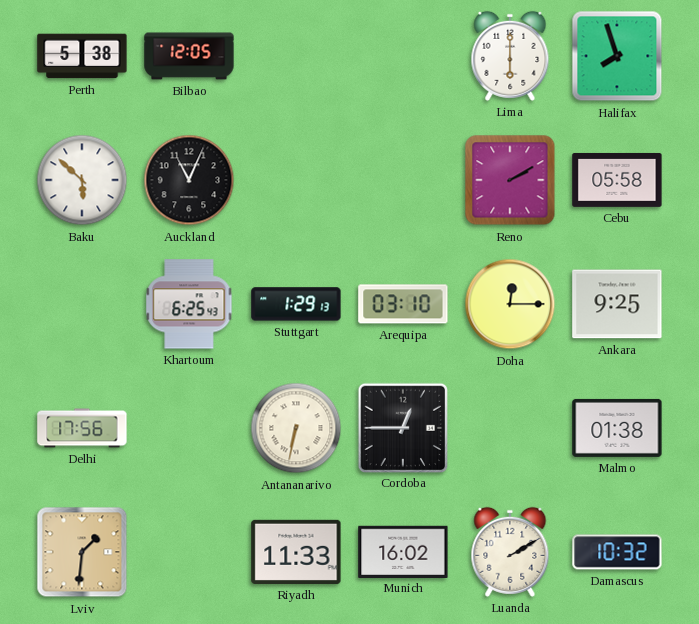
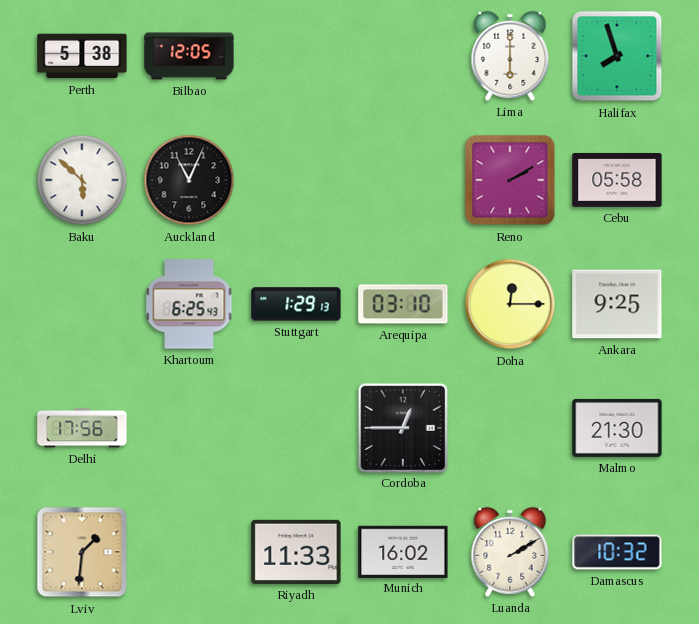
Antananarivo: 6:32 -> none
Malmo: 01:38 -> 21:30
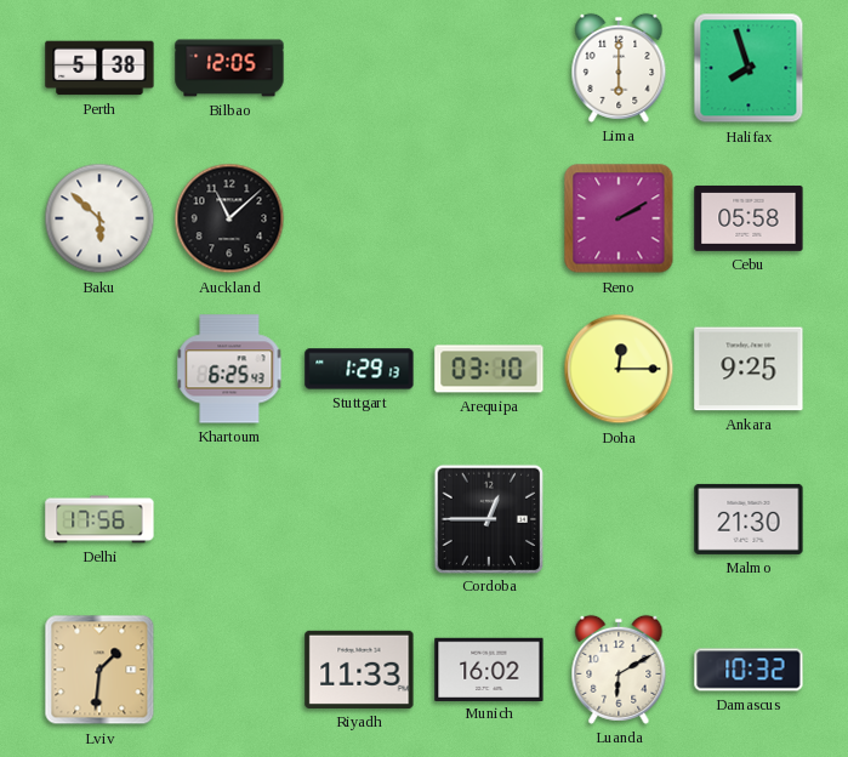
Auckland: 11:04 -> 11:08
Luanda: 2:10 -> 6:10
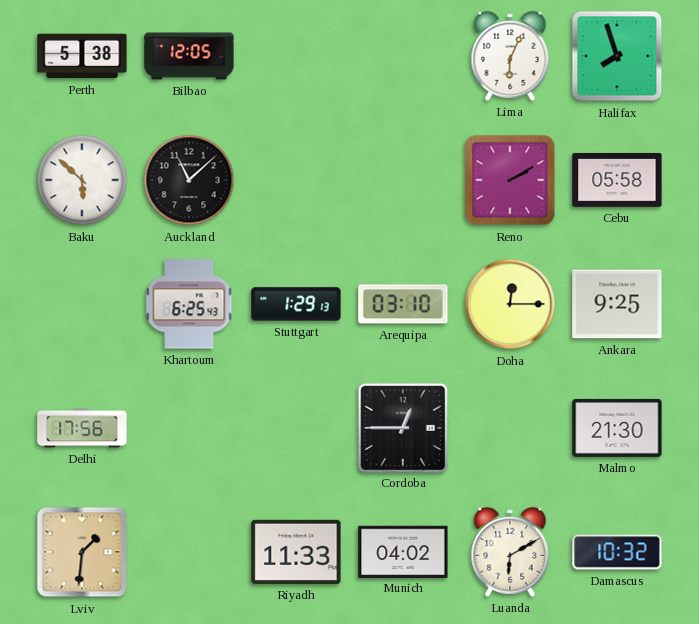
Lima: 6:00 -> 6:04
Munich: 16:02 -> 04:02
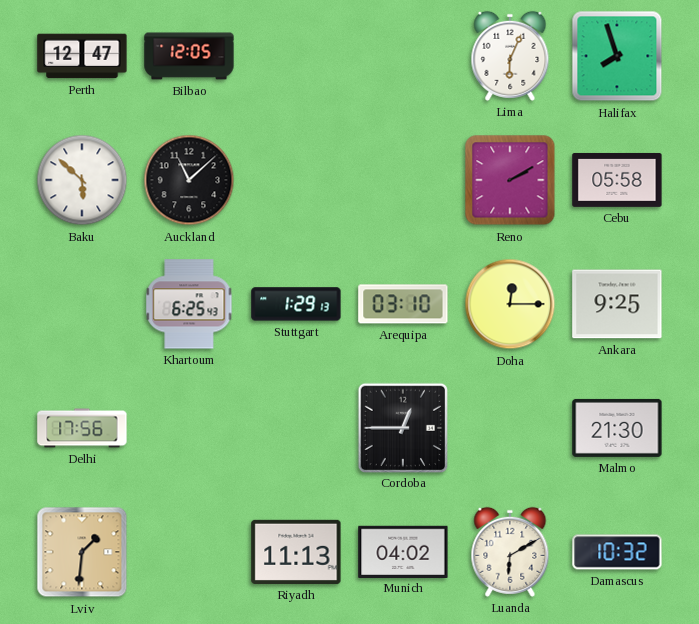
Perth: 5:38 -> 12:47
Riyadh: 11:33 -> 11:13
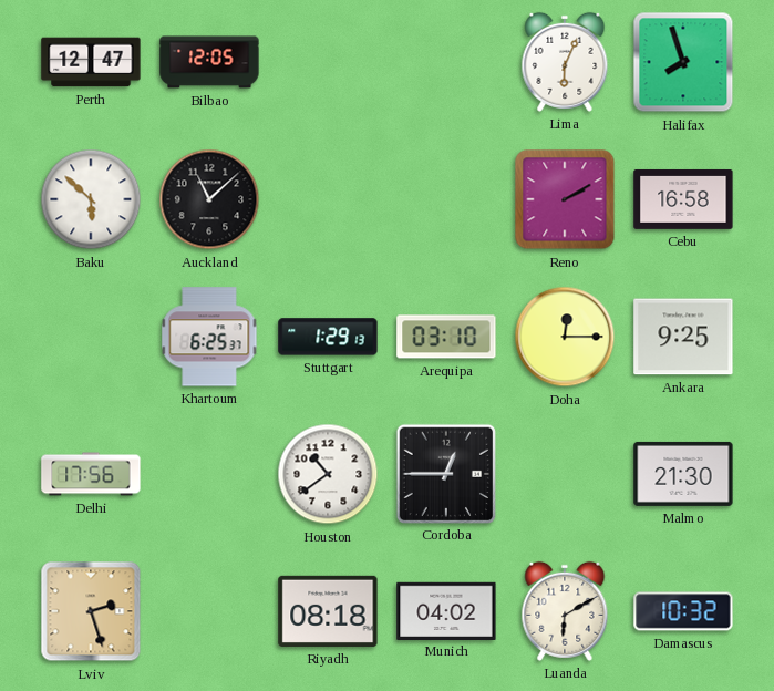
Cebu: 05:58 -> 16:58
Khartoum: 6:25:43 -> 6:25:37
Houston: none -> 10:39
Lviv: 1:31 -> 2:27
Riyadh: 11:13 -> 08:18
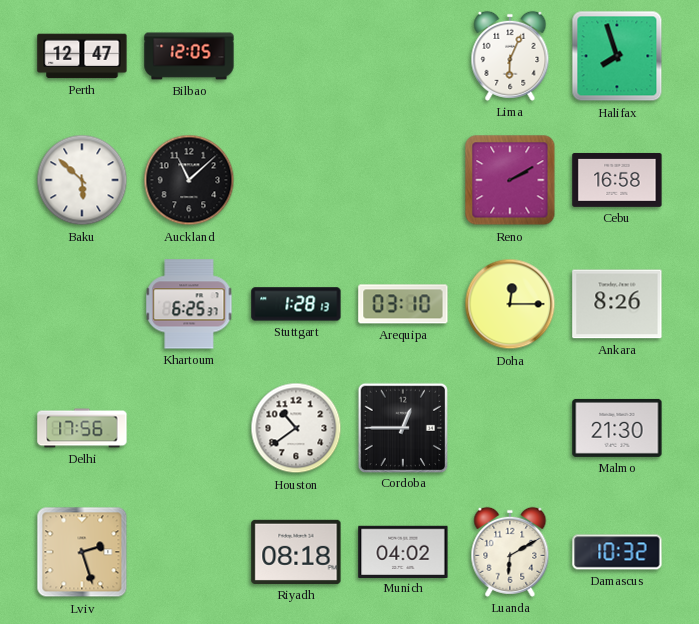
Stuttgart: 1:29 -> 1:28
Ankara: 9:25 -> 8:26
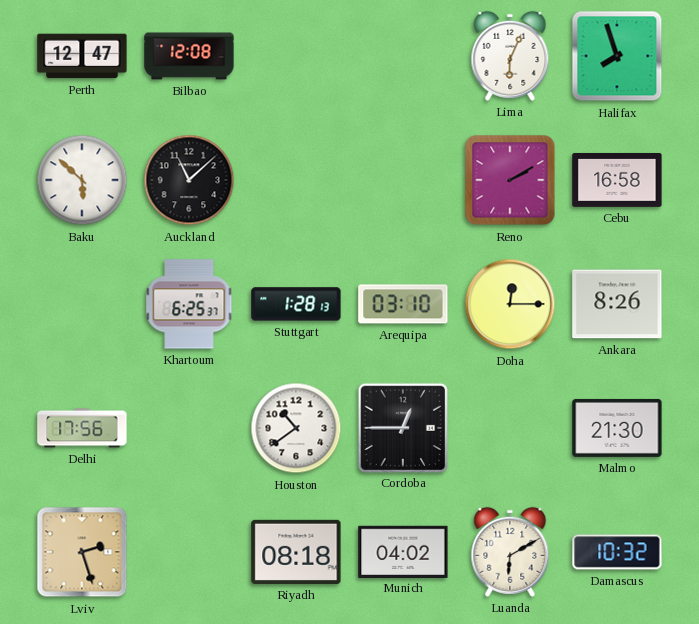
Bilbao: 12:05 -> 12:08
